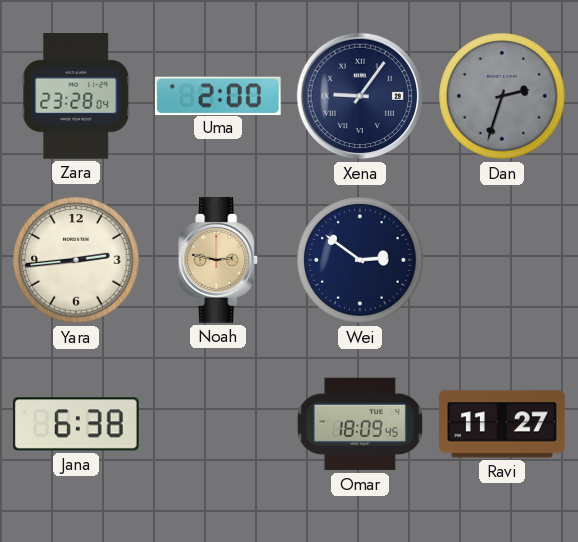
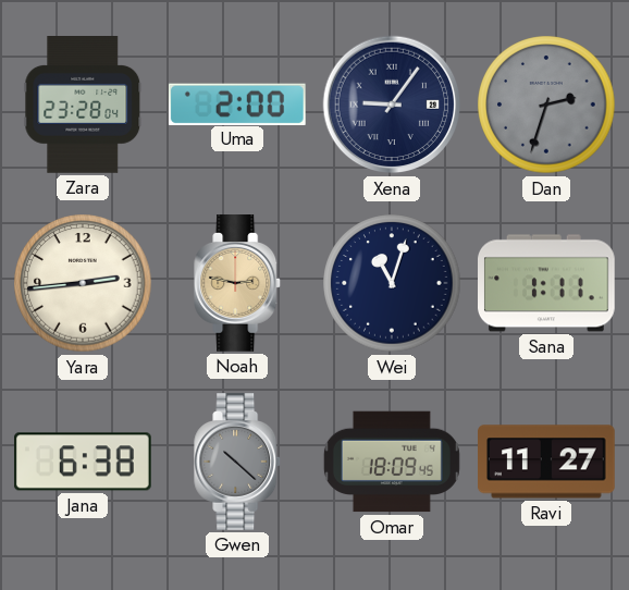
Wei: 2:51 -> 11:03
Sana: none -> 1:11
Gwen: none -> 10:22
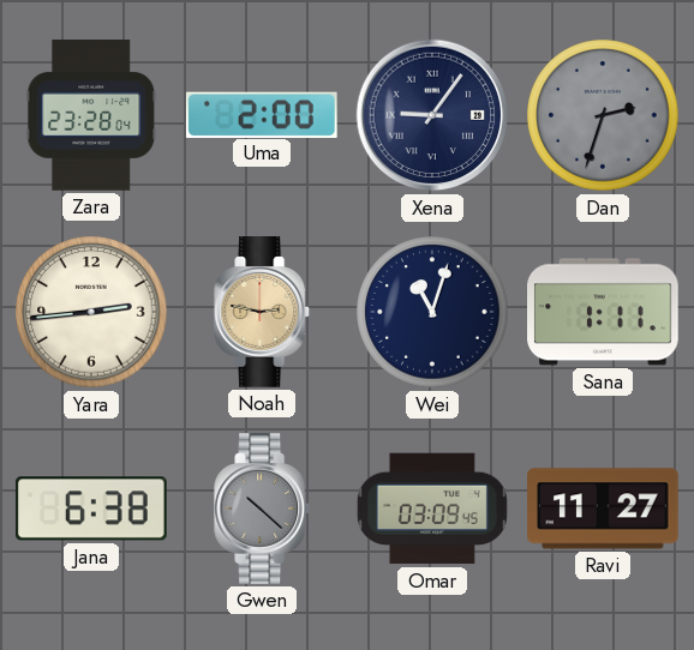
Omar: 18:09 -> 03:09
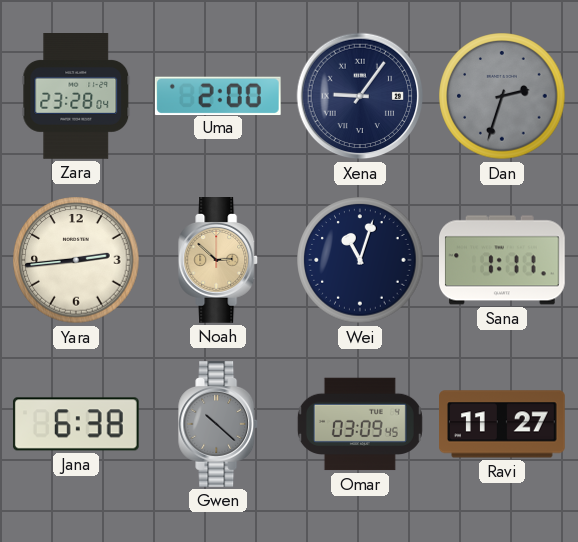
Noah: 2:47 -> 2:52
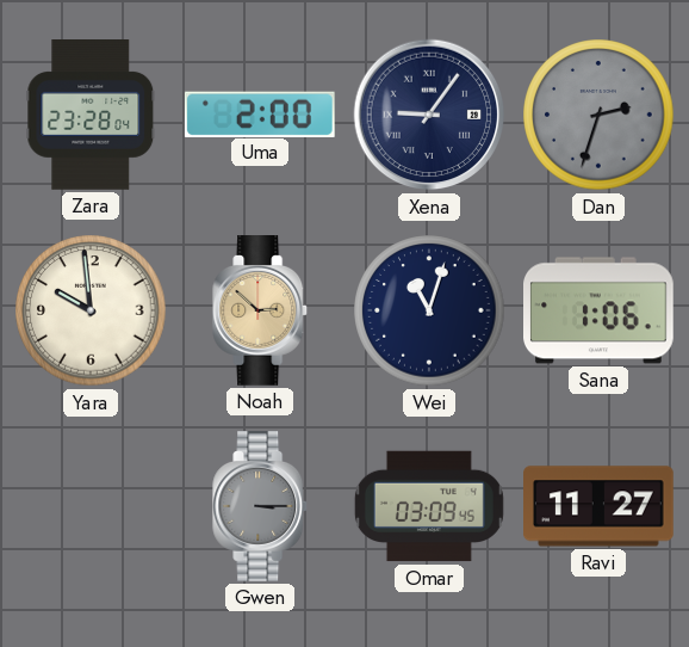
Yara: 2:44 -> 9:59
Sana: 1:11 -> 1:06
Jana: 6:38 -> none
Gwen: 10:22 -> 3:15
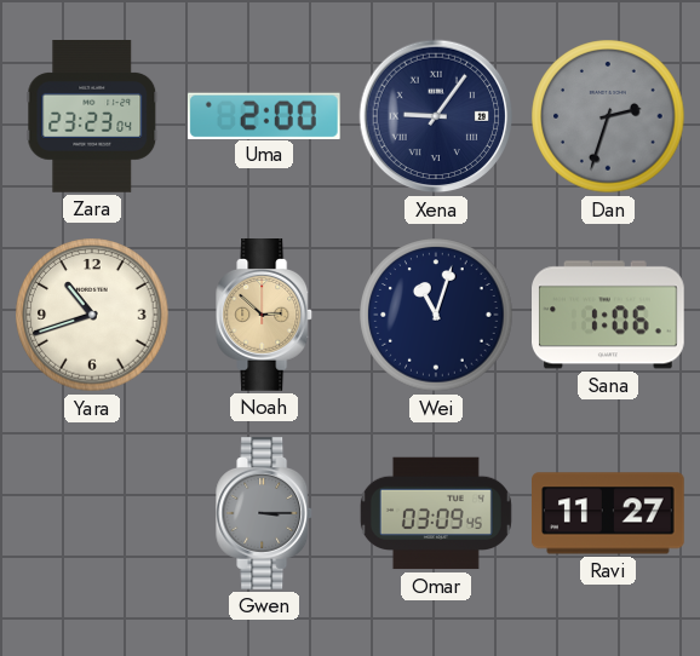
Zara: 23:28 -> 23:23
Yara: 9:59 -> 10:42
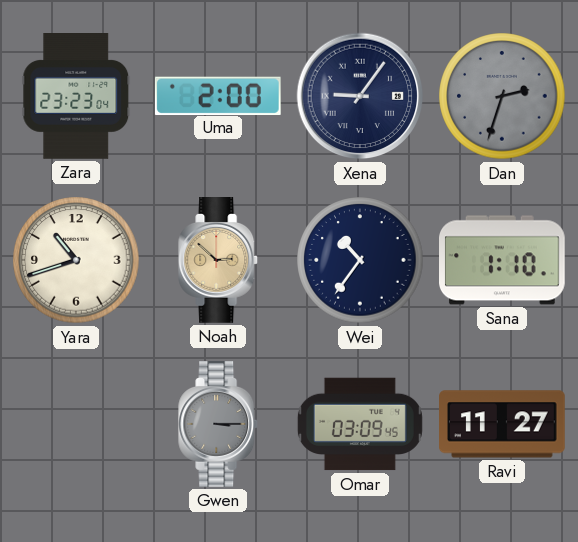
Wei: 11:03 -> 10:36
Sana: 1:06 -> 1:10
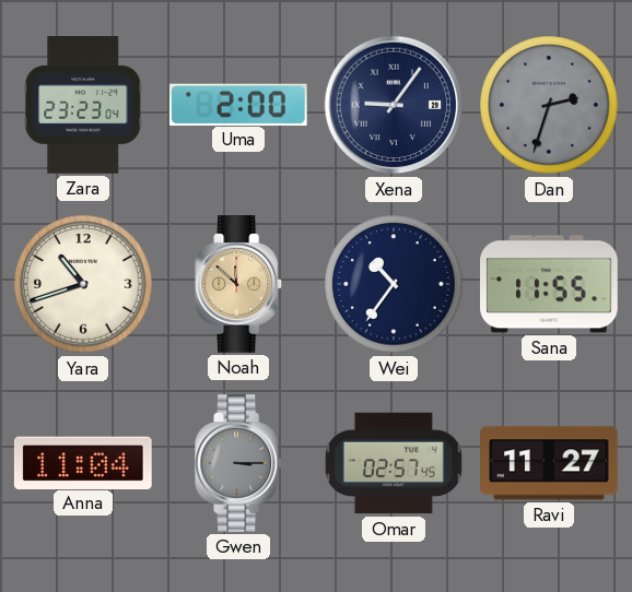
Noah: 2:52 -> 11:52
Sana: 1:10 -> 11:55
Anna: none -> 11:04
Omar: 03:09 -> 02:57
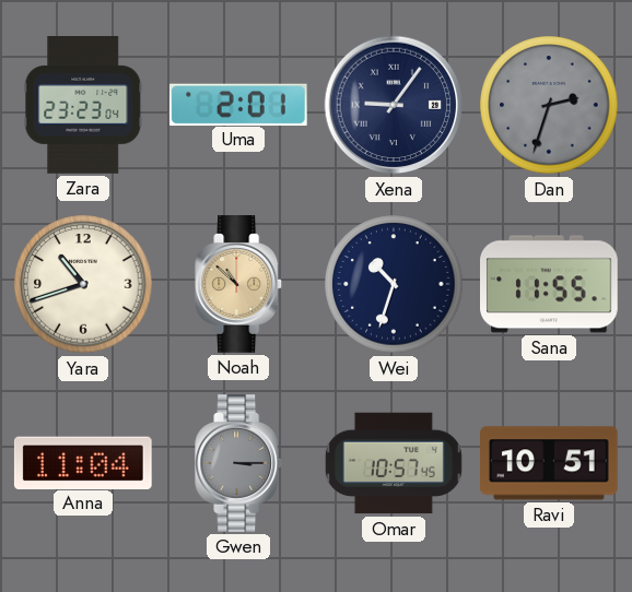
Uma: 2:00 -> 2:01
Noah: 11:52 -> 10:52
Wei: 10:36 -> 10:33
Omar: 02:57 -> 10:57
Ravi: 11:27 -> 10:51
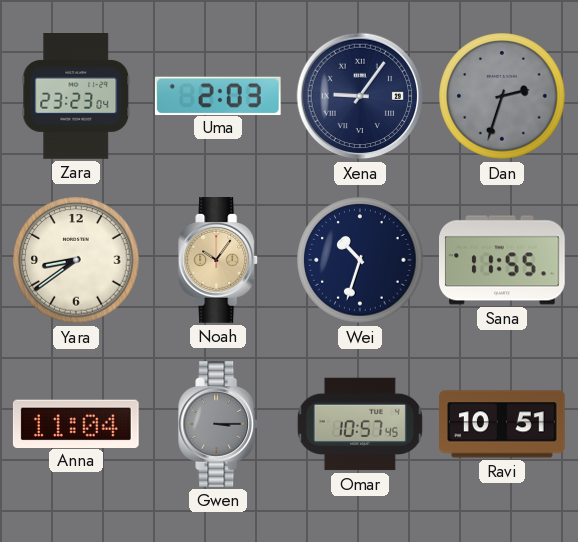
Uma: 2:01 -> 2:03
Yara: 10:42 -> 8:39
Noah: 10:52 -> 10:06
